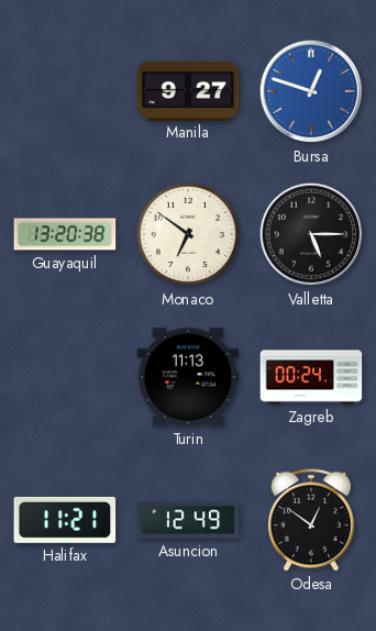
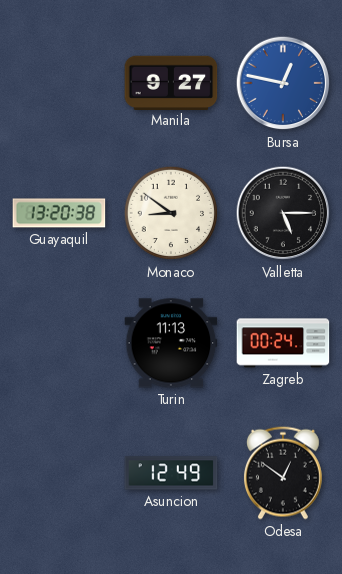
Bursa: 12:48 -> 12:47
Monaco: 6:51 -> 8:51
Halifax: 11:21 -> none
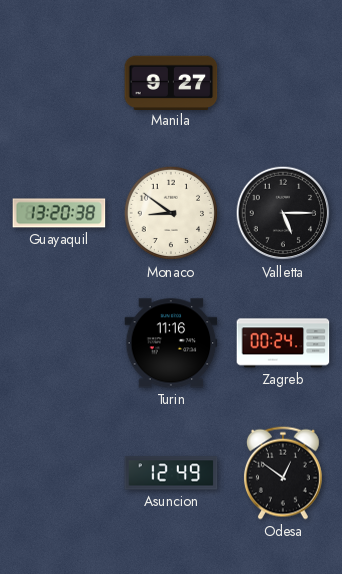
Bursa: 12:47 -> none
Turin: 11:13 -> 11:16
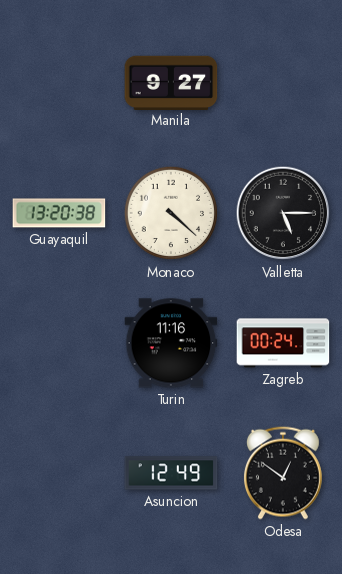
Monaco: 8:51 -> 4:22
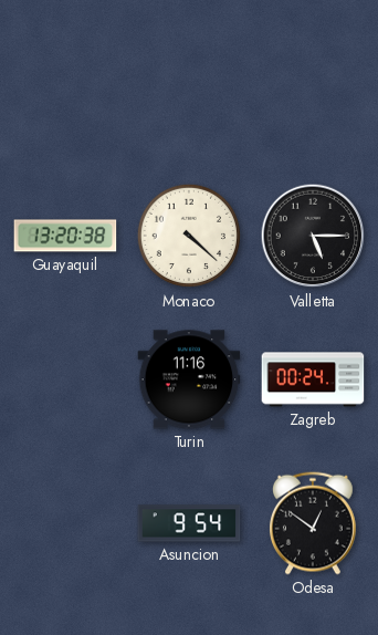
Manila: 9:27 -> none
Asuncion: 12:49 -> 9:54
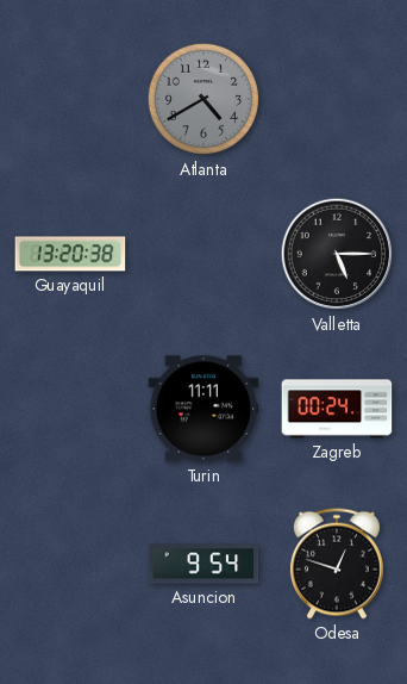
Atlanta: none -> 4:40
Monaco: 4:22 -> none
Turin: 11:16 -> 11:11
Odesa: 12:51 -> 12:48
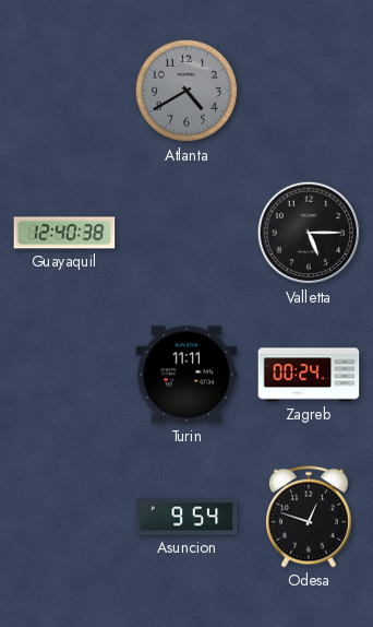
Guayaquil: 13:20 -> 12:40
